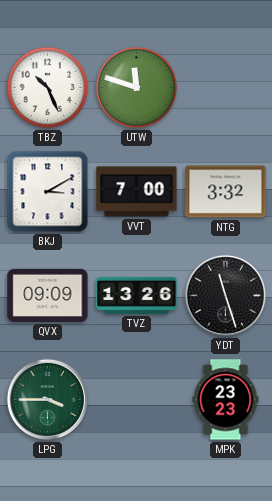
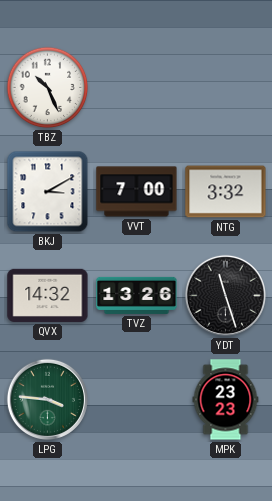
UTW: 11:48 -> none
QVX: 09:09 -> 14:32
LPG: 3:45 -> 3:46
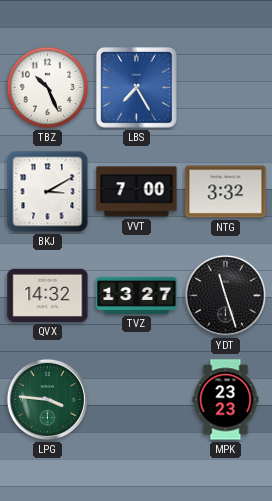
LBS: none -> 7:25
TVZ: 13:26 -> 13:27
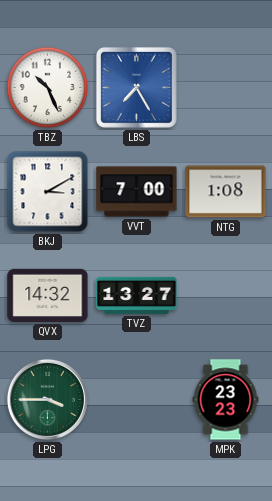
NTG: 3:32 -> 1:08
YDT: 11:27 -> none
LPG: 3:46 -> 3:45
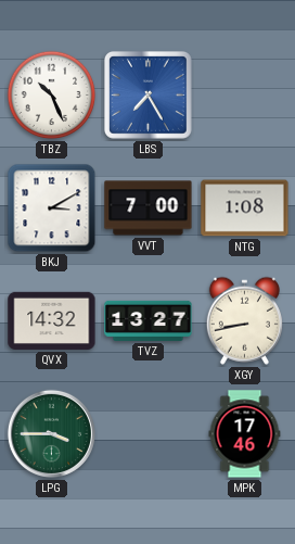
XGY: none -> 8:43
MPK: 23:23 -> 17:46
